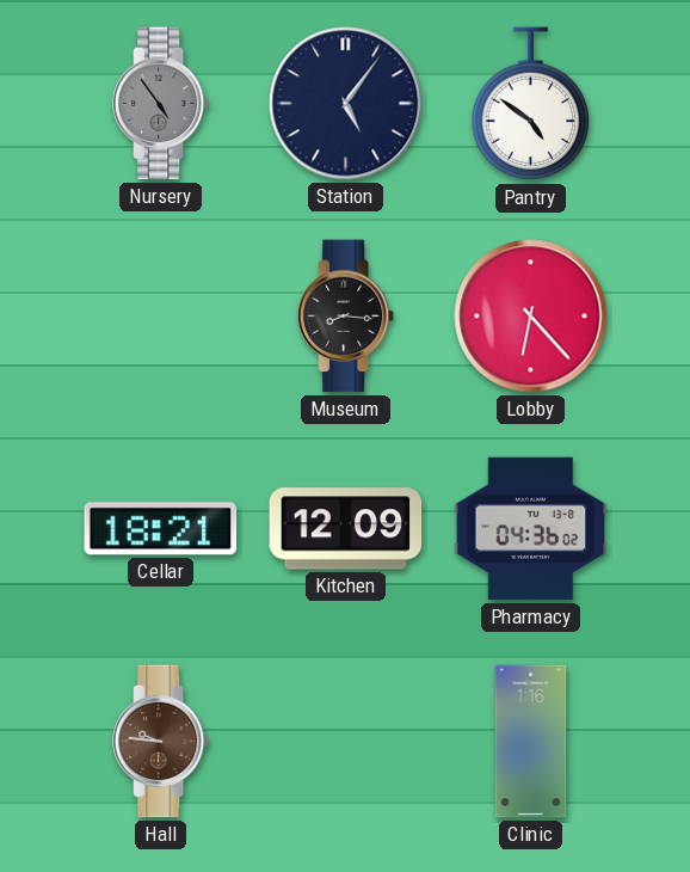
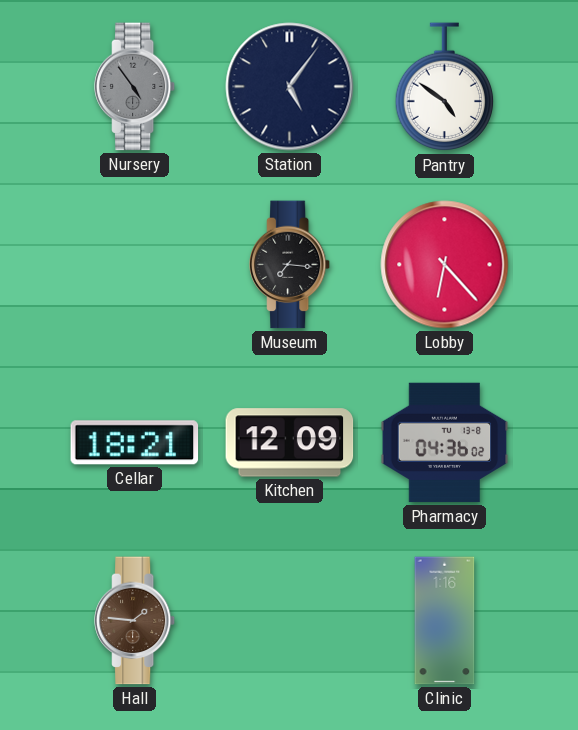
Museum: 8:16 -> 7:16
Hall: 9:46 -> 1:46
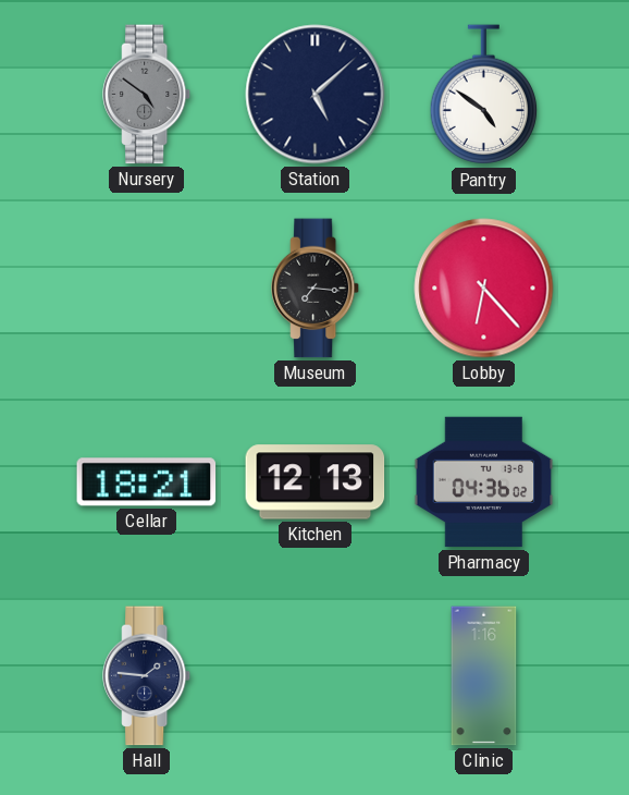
Nursery: 4:54 -> 4:51
Station: 5:06 -> 5:08
Kitchen: 12:09 -> 12:13
Hall dial: brown -> navy
